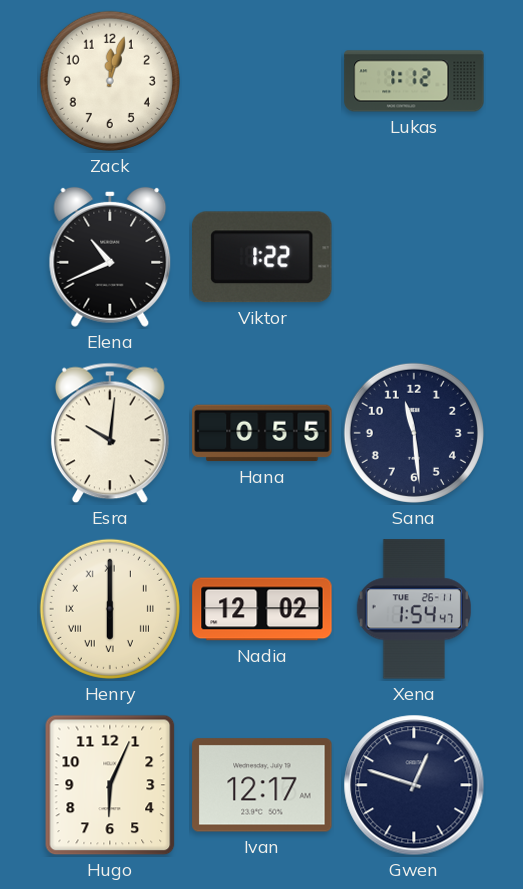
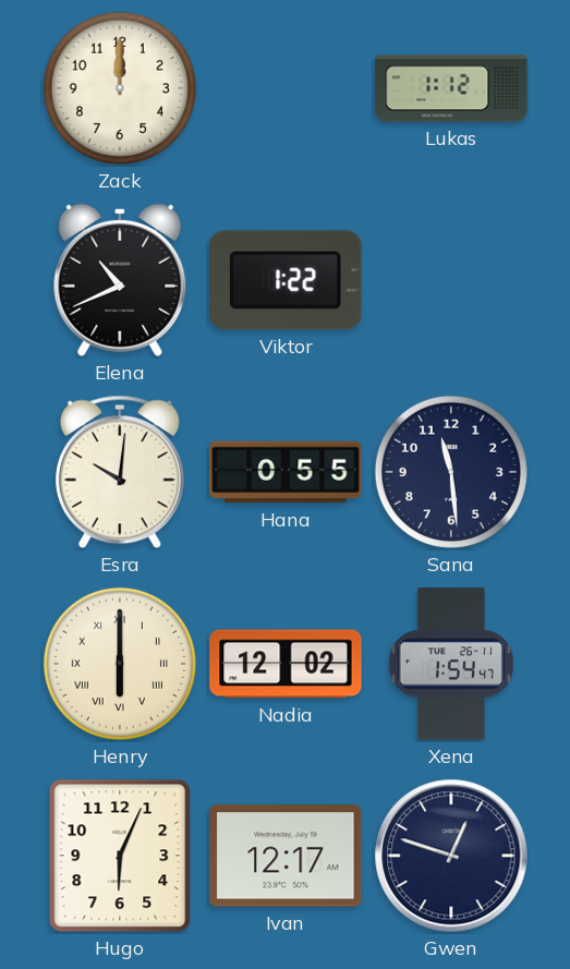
Zack: 12:03 -> 12:00
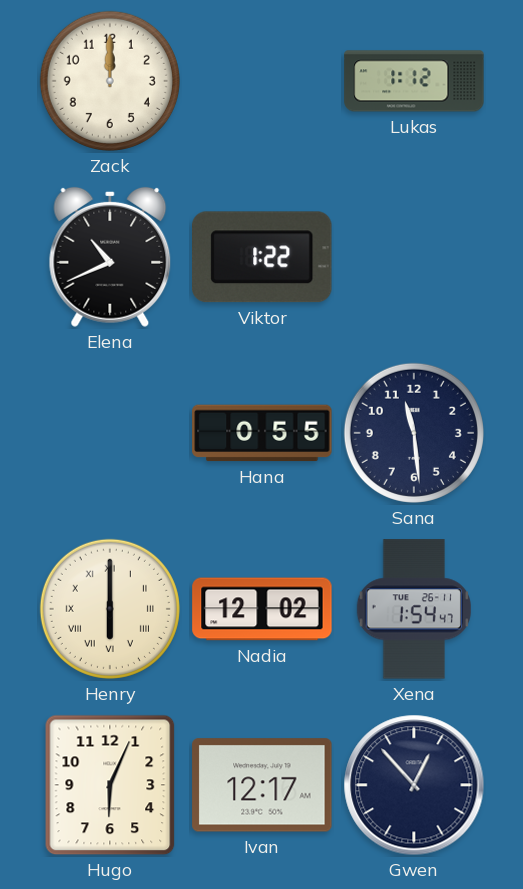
Esra: 10:01 -> none
Gwen: 12:48 -> 12:53
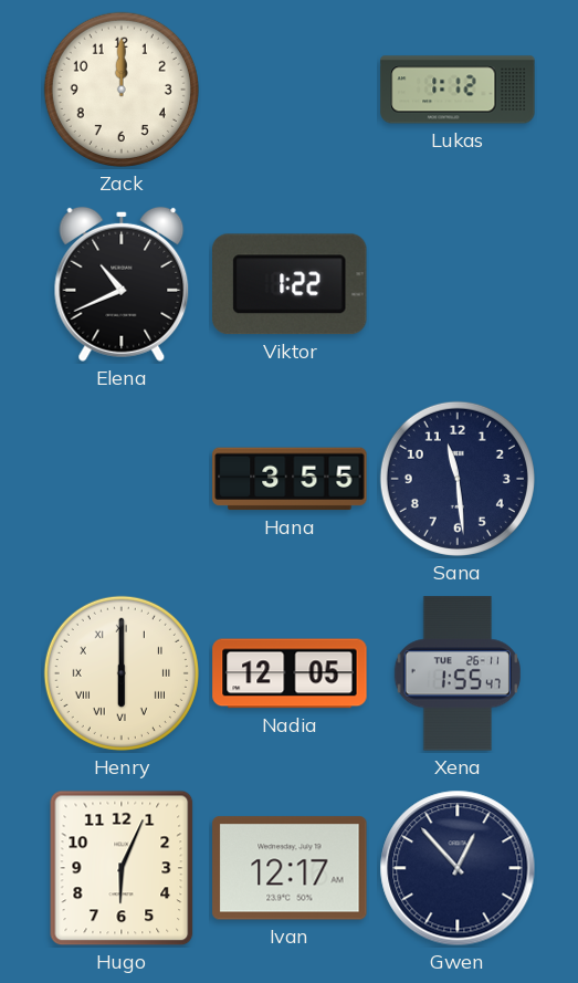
Hana: 0:55 -> 3:55
Nadia: 12:02 -> 12:05
Xena: 1:54 -> 1:55
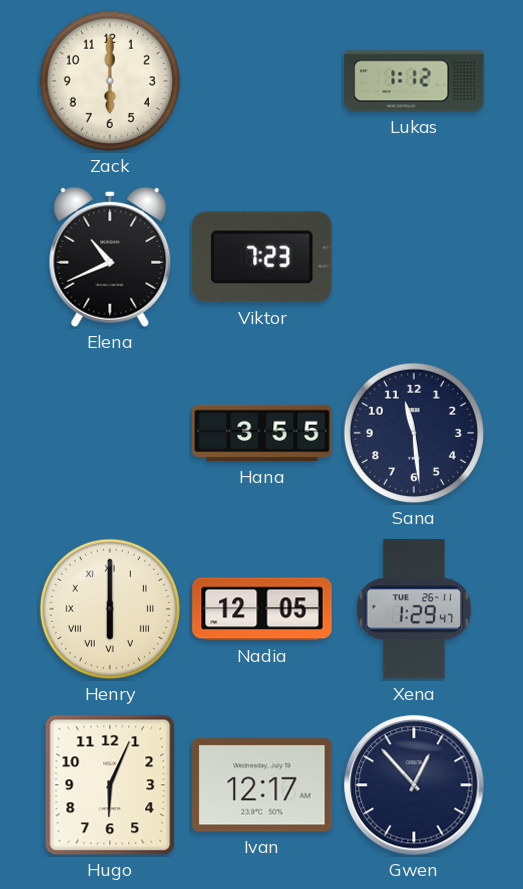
Zack: 12:00 -> 6:00
Viktor: 1:22 -> 7:23
Xena: 1:55 -> 1:29
